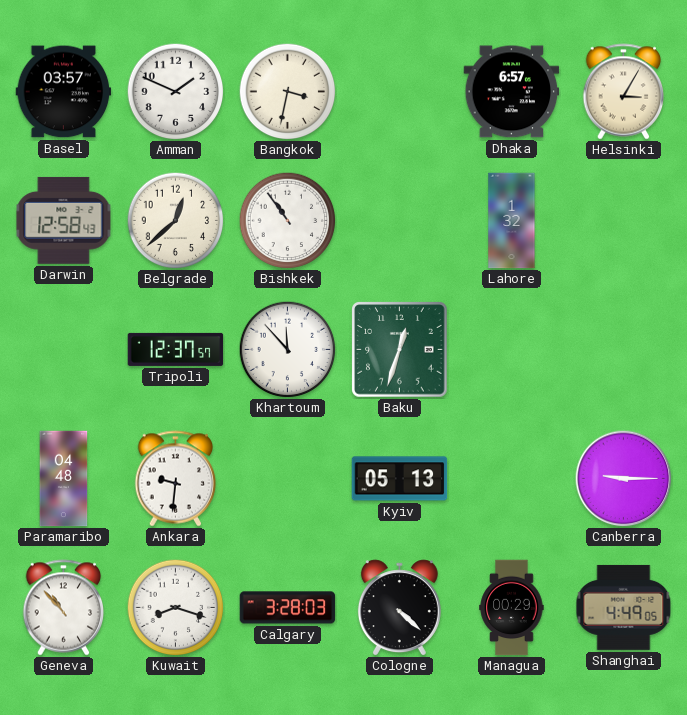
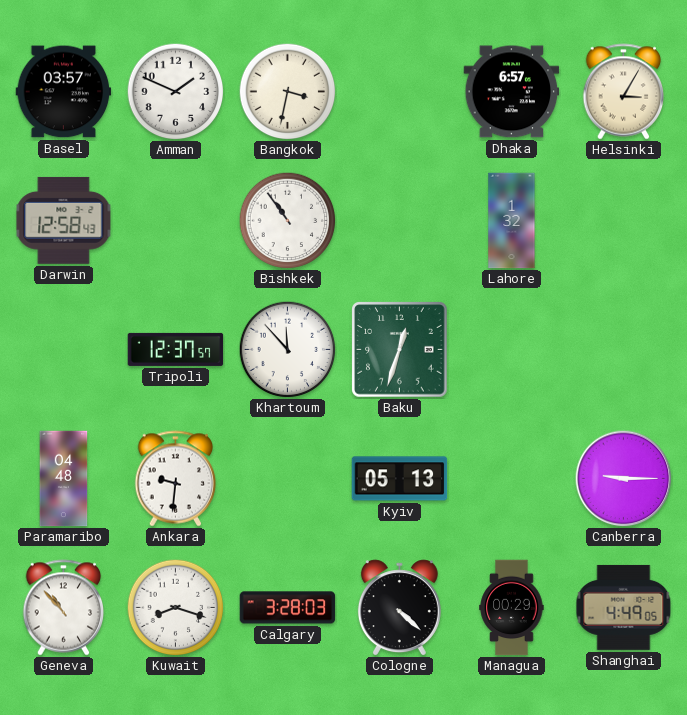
Belgrade: 12:38 -> none
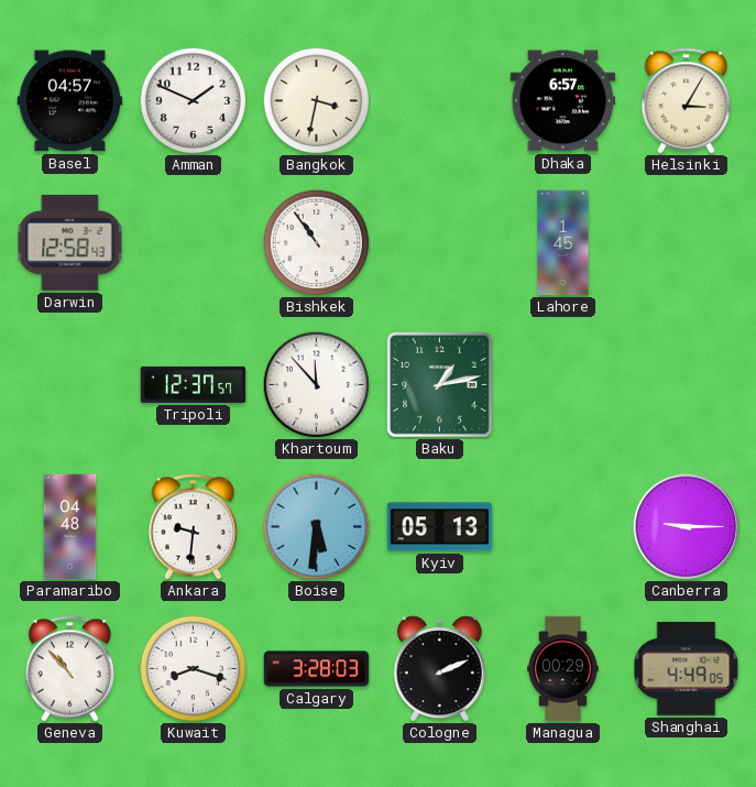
Basel: 03:57 -> 04:57
Lahore: 1:32 -> 1:45
Baku: 12:33 -> 1:13
Boise: none -> 5:31
Cologne: 4:22 -> 2:11
